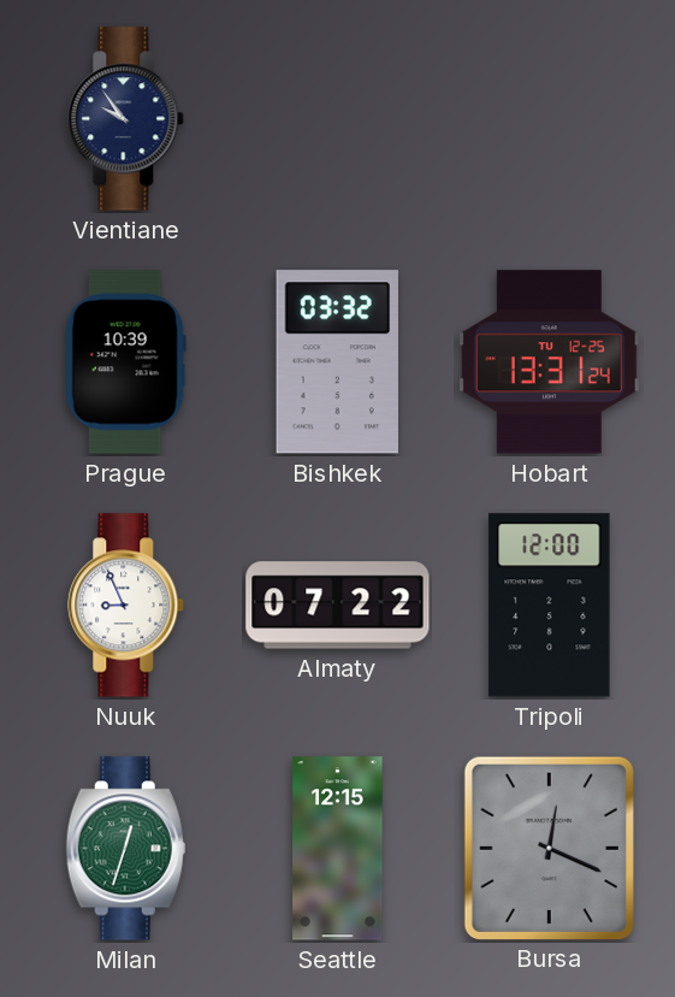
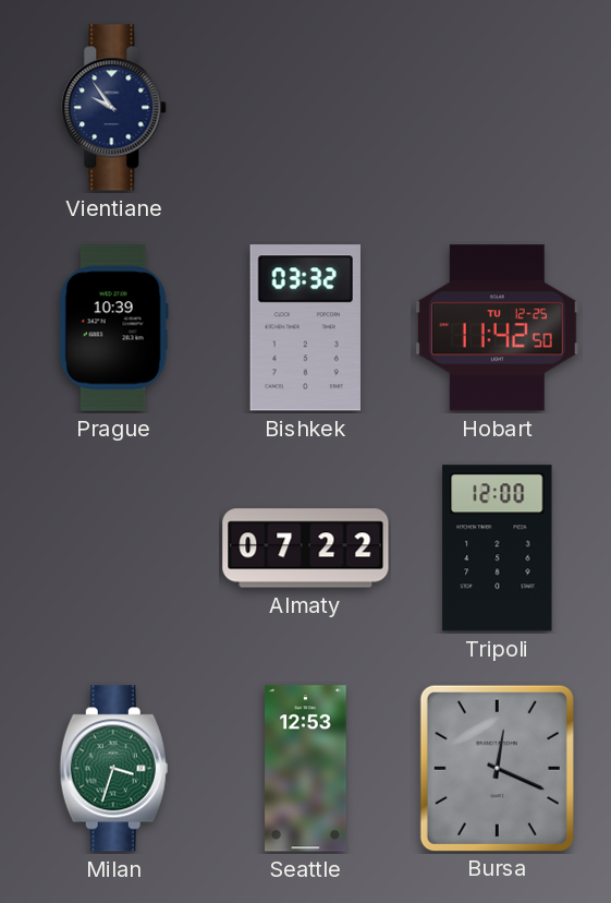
Hobart: 13:31 -> 11:42
Nuuk: 8:56 -> none
Milan: 12:33 -> 3:33
Seattle: 12:15 -> 12:53
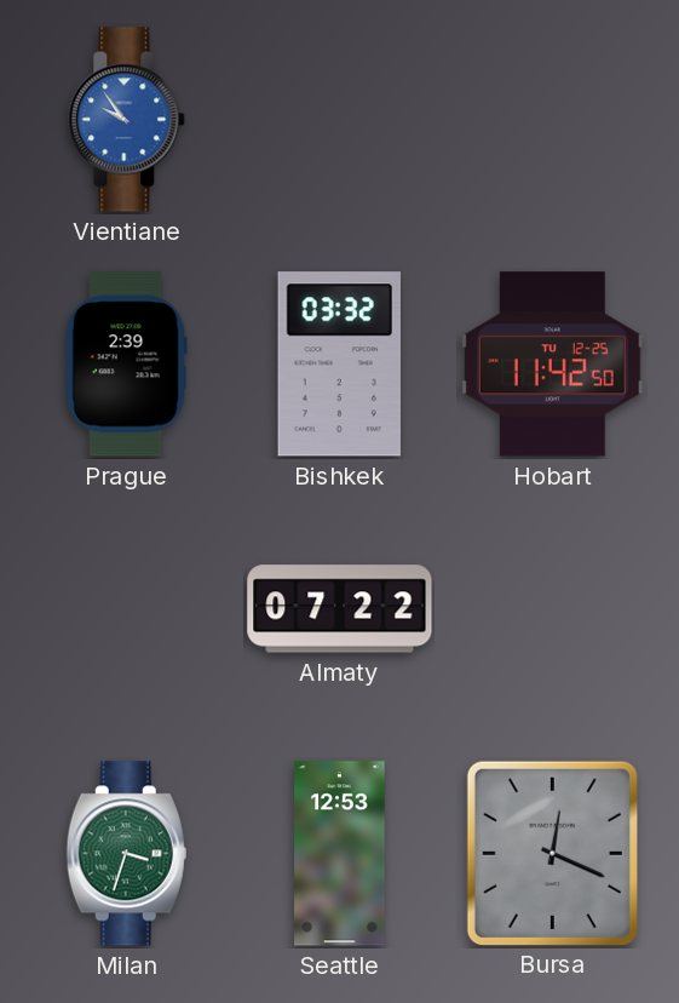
Vientiane dial: navy -> blue
Prague: 10:39 -> 2:39
Tripoli: 12:00 -> none
